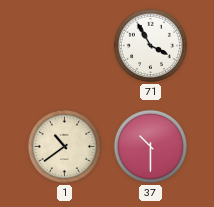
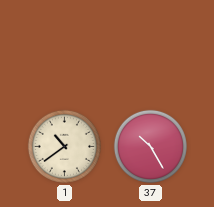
71: 3:55 -> none
37: 10:30 -> 10:25
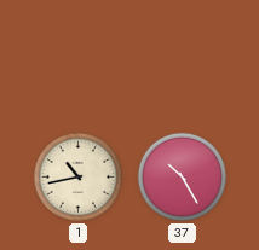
1: 10:39 -> 10:43
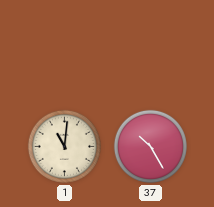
1: 10:43 -> 11:01
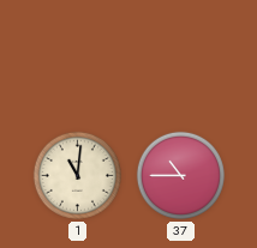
37: 10:25 -> 10:45
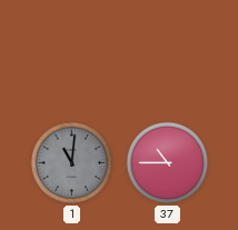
1 dial: cream -> grey
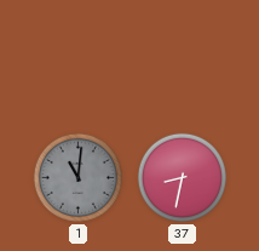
37: 10:45 -> 8:32
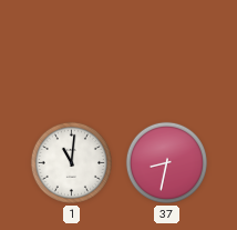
1 dial: grey -> white
